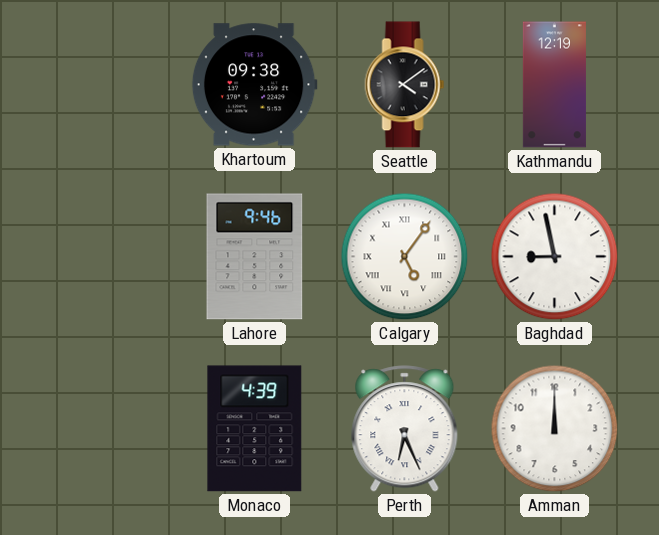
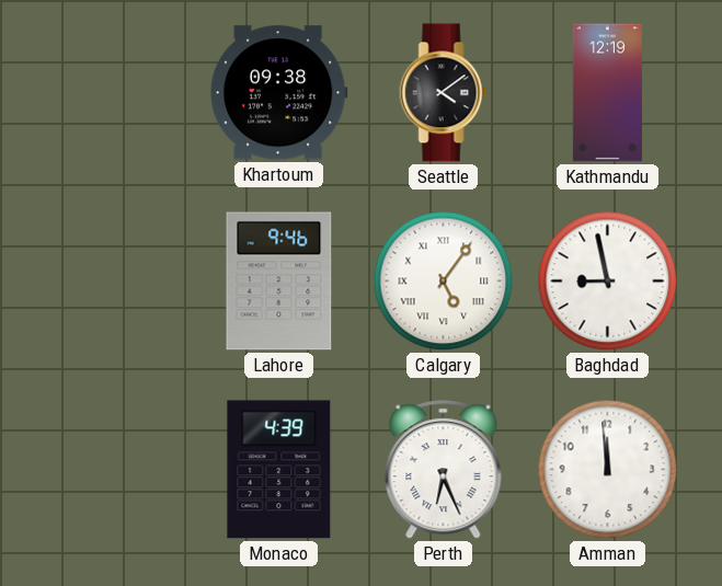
Amman: 12:00 -> 11:59
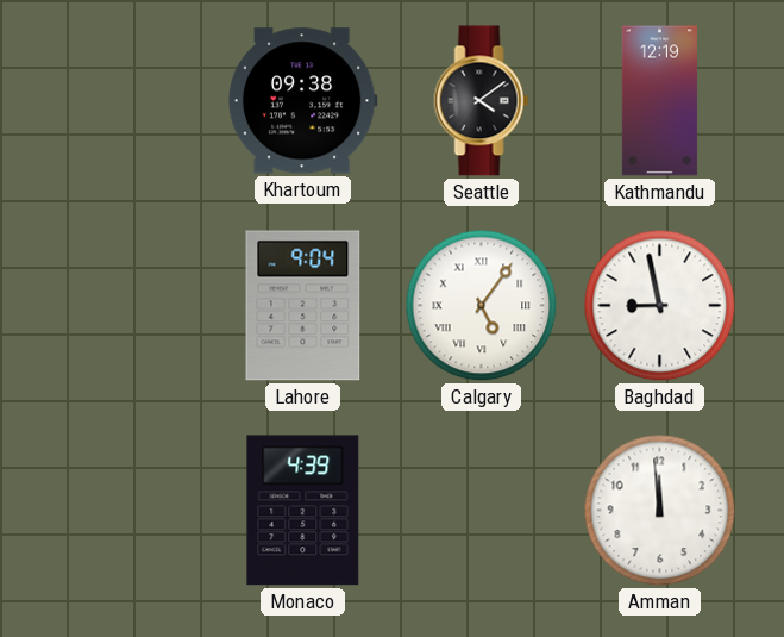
Lahore: 9:46 -> 9:04
Perth: 6:26 -> none
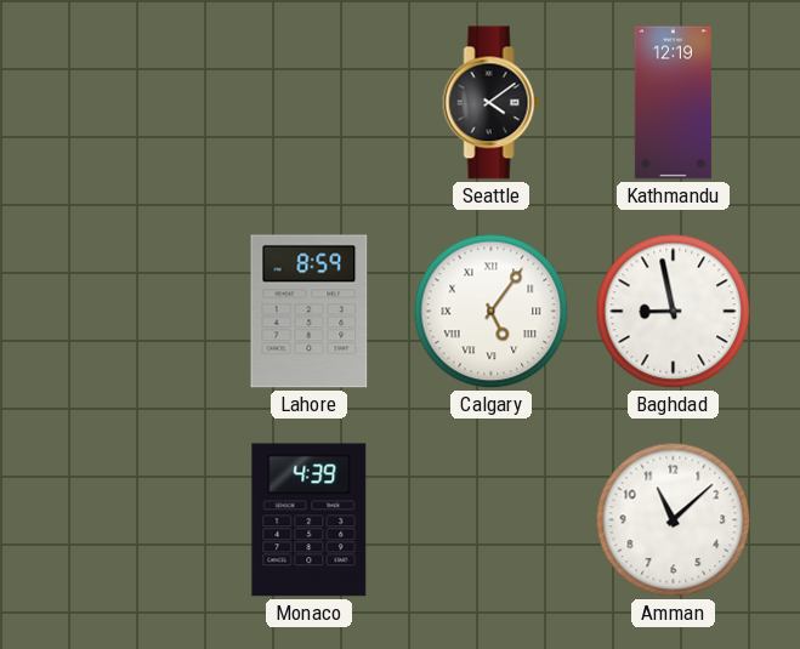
Khartoum: 09:38 -> none
Lahore: 9:04 -> 8:59
Amman: 11:59 -> 11:08
